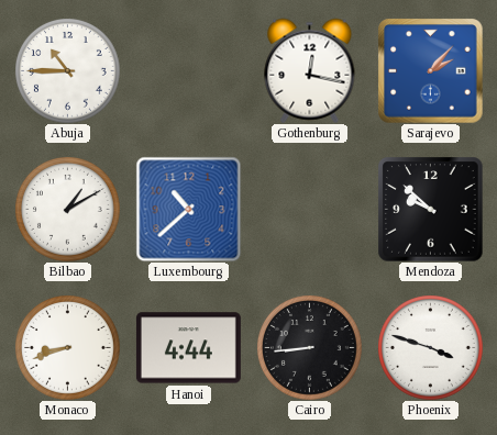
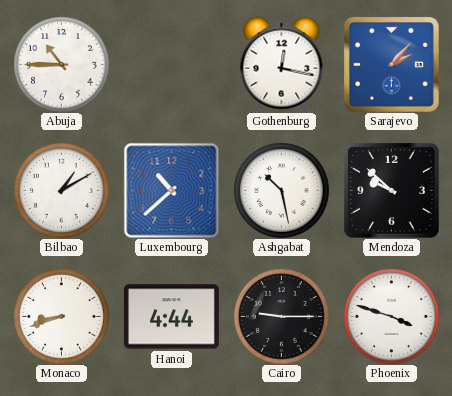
Ashgabat: none -> 10:28
Cairo: 8:44 -> 9:15
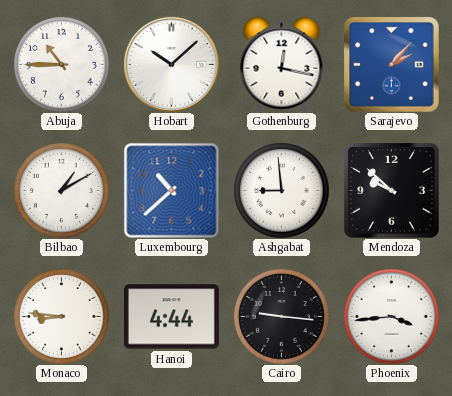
Hobart: none -> 10:08
Ashgabat: 10:28 -> 8:59
Monaco: 8:42 -> 8:46
Cairo: 9:15 -> 9:16
Phoenix: 3:48 -> 3:44
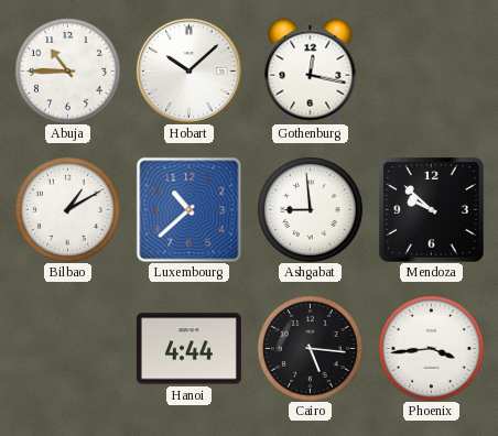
Sarajevo: 2:07 -> none
Monaco: 8:46 -> none
Cairo: 9:16 -> 5:16
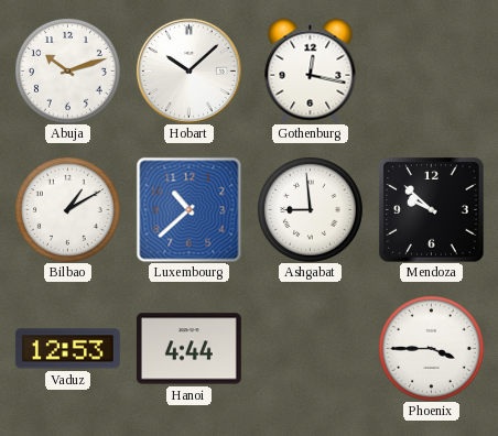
Abuja: 10:45 -> 10:12
Vaduz: none -> 12:53
Cairo: 5:16 -> none
Phoenix: 3:44 -> 3:45
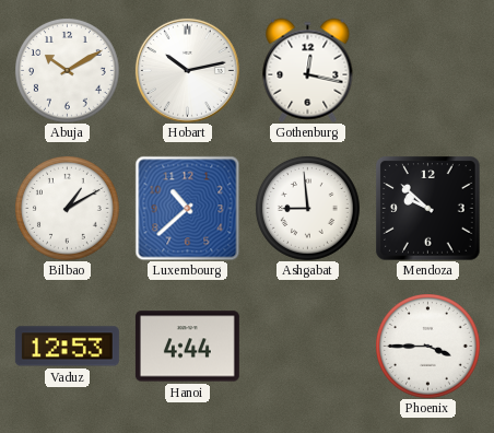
Abuja: 10:12 -> 10:10
Hobart: 10:08 -> 10:13
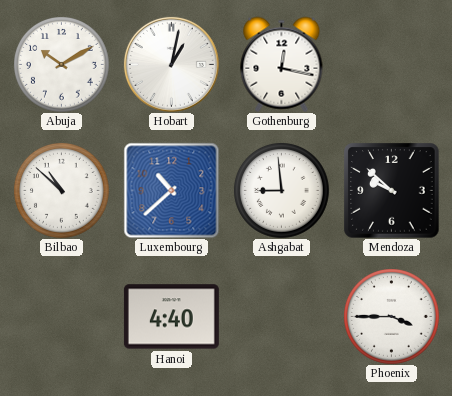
Hobart: 10:13 -> 1:02
Bilbao: 1:10 -> 10:52
Vaduz: 12:53 -> none
Hanoi: 4:44 -> 4:40
